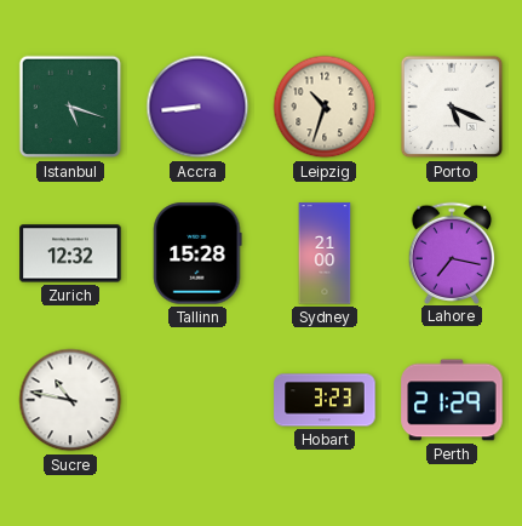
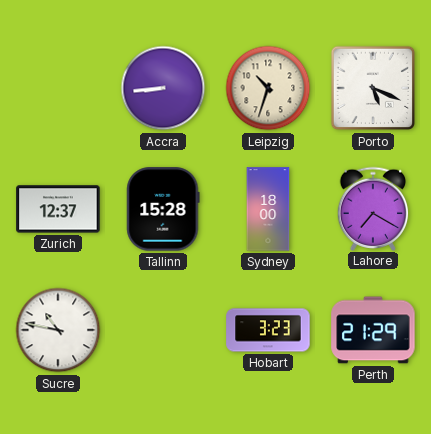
Istanbul: 5:18 -> none
Zurich: 12:32 -> 12:37
Sydney: 21:00 -> 18:00
Lahore: 7:17 -> 7:20
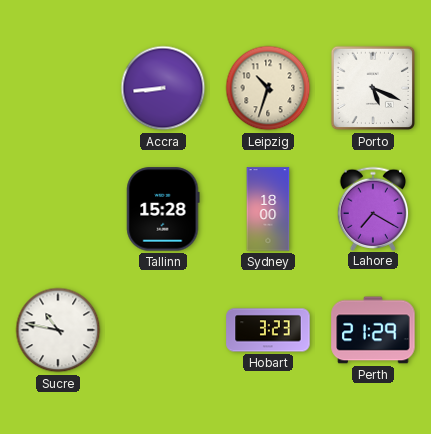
Zurich: 12:37 -> none
